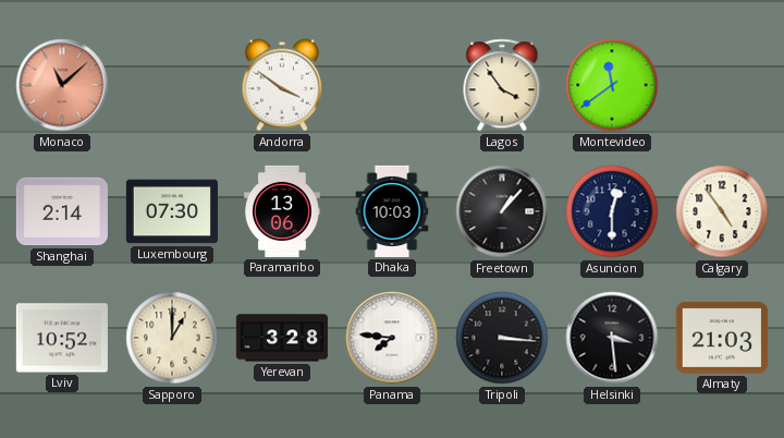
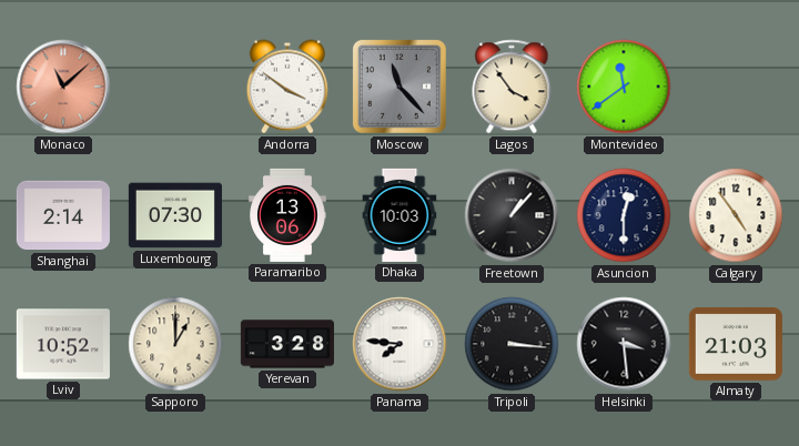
Moscow: none -> 11:23
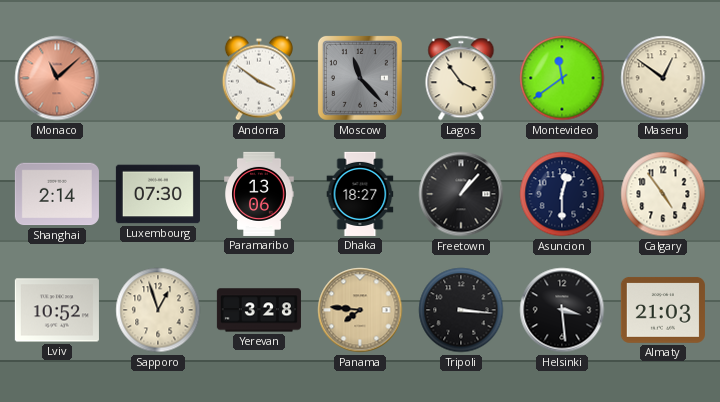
Maseru: none -> 12:51
Dhaka: 10:03 -> 18:27
Sapporo: 1:00 -> 12:57
Panama dial: white -> champagne
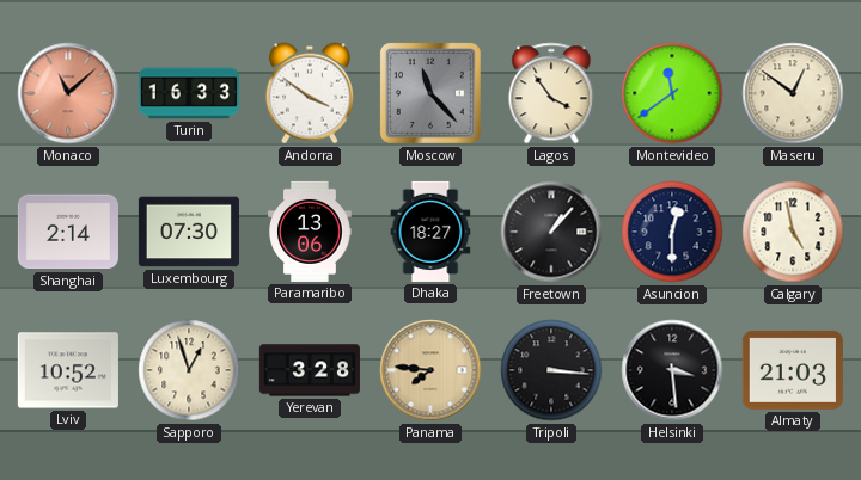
Turin: none -> 16:33
Calgary: 4:54 -> 4:58
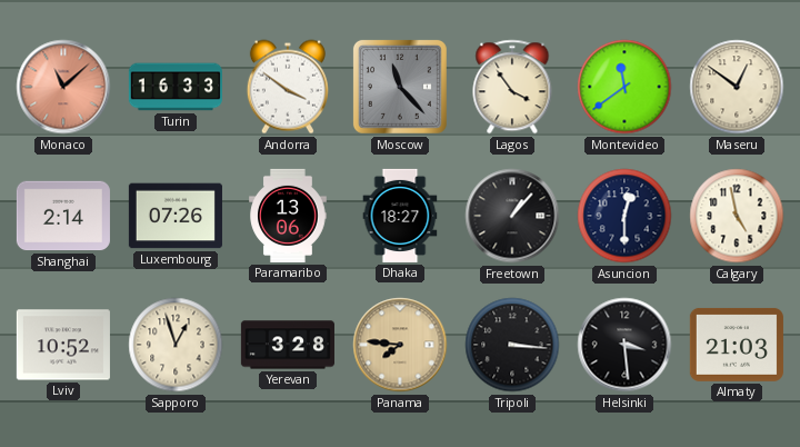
Luxembourg: 07:30 -> 07:26
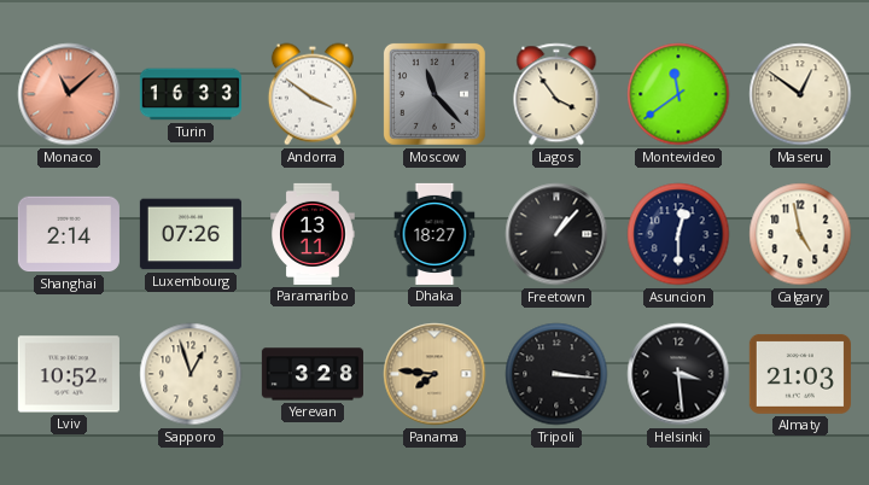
Paramaribo: 13:06 -> 13:11
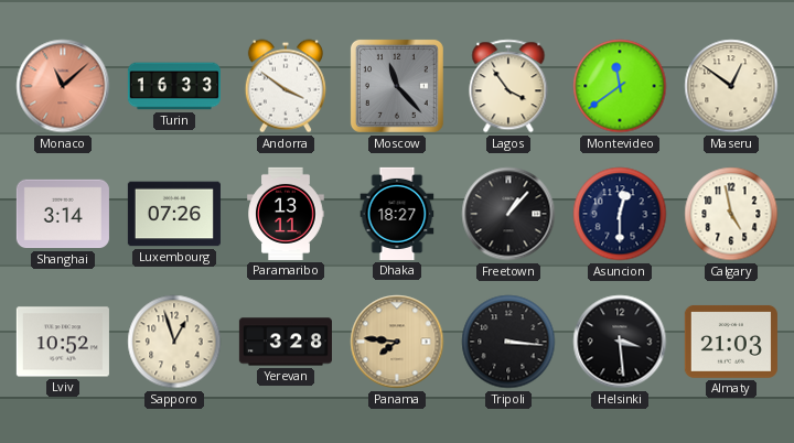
Shanghai: 2:14 -> 3:14
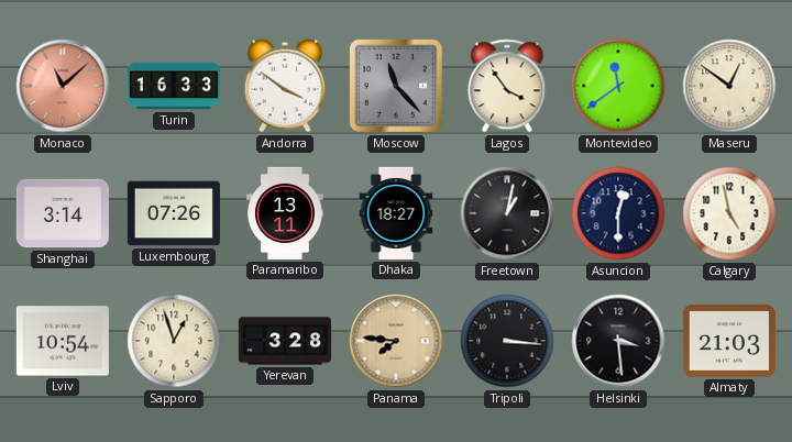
Freetown: 1:07 -> 1:02
Lviv: 10:52 -> 10:54
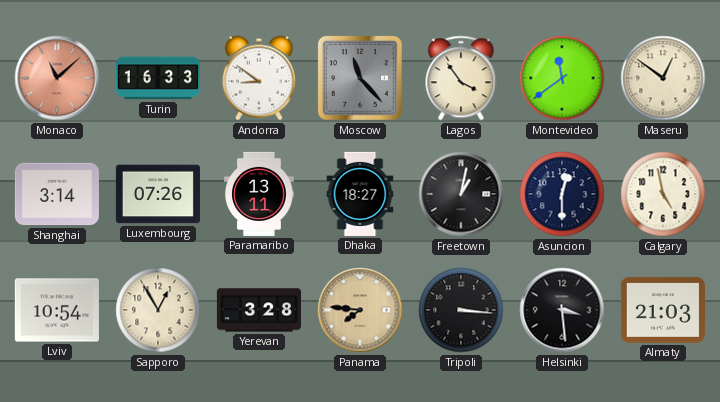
Andorra: 3:51 -> 8:51
Sapporo: 12:57 -> 12:55
